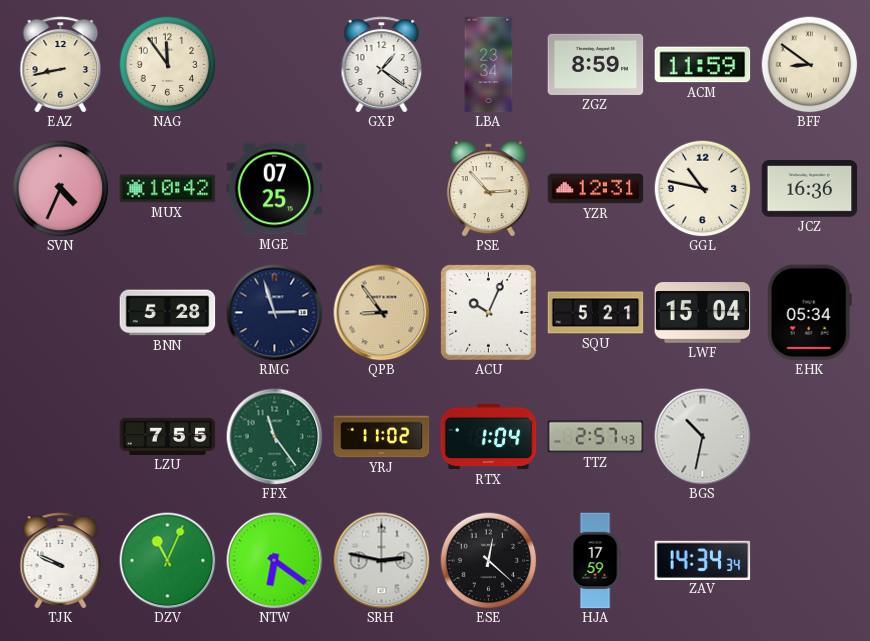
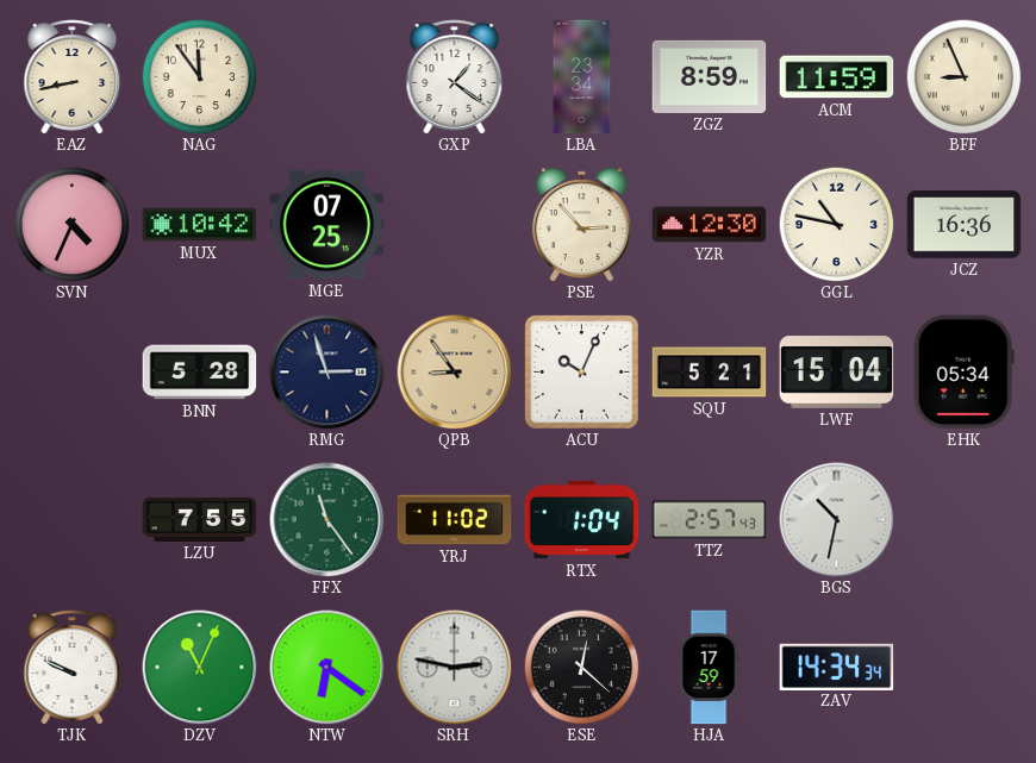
BFF: 8:51 -> 8:56
YZR: 12:31 -> 12:30
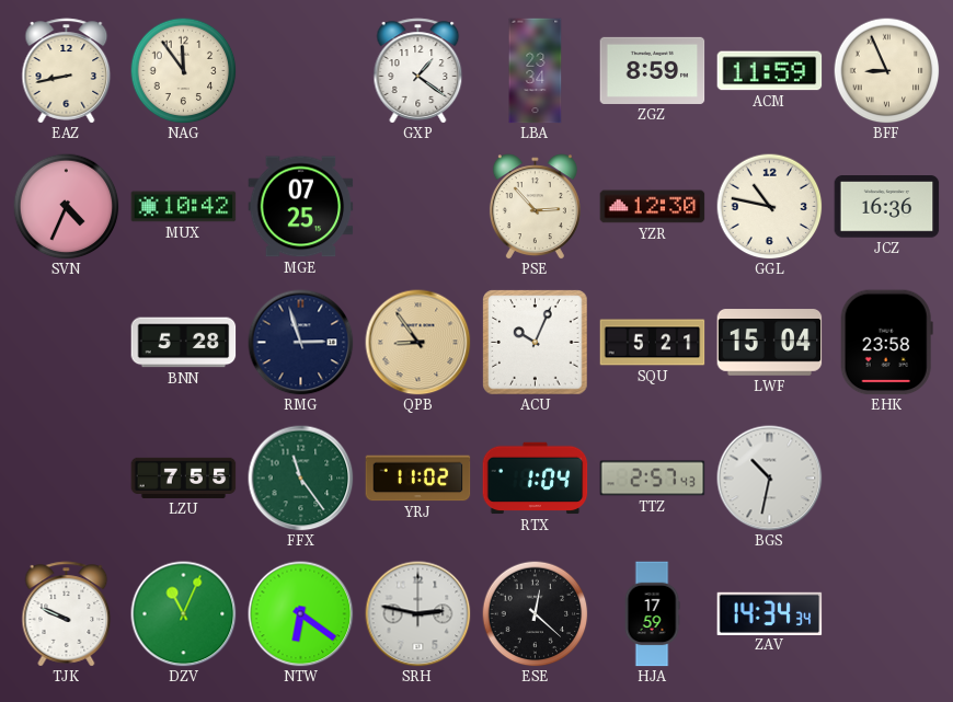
EHK: 05:34 -> 23:58
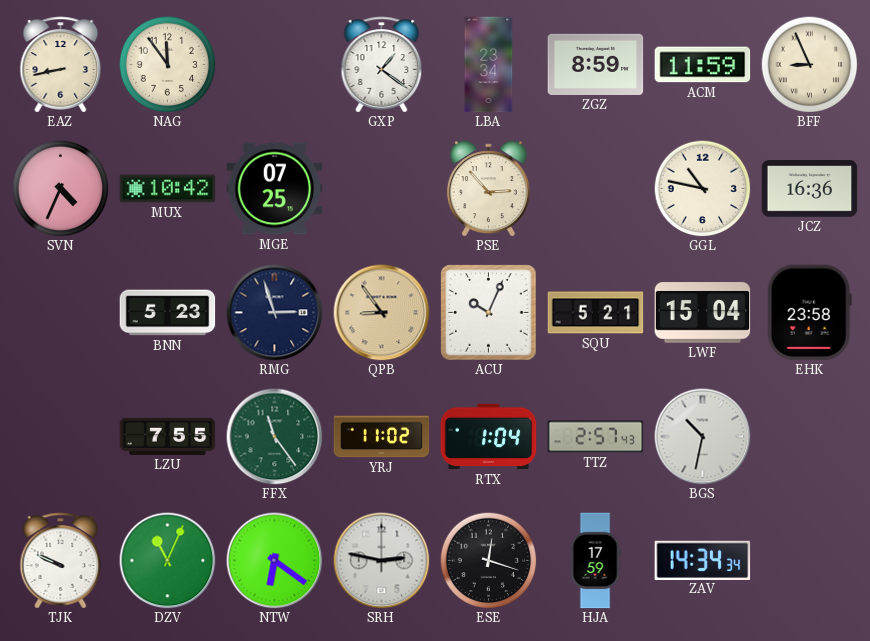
YZR: 12:30 -> none
BNN: 5:28 -> 5:23
ESE: 12:22 -> 12:18
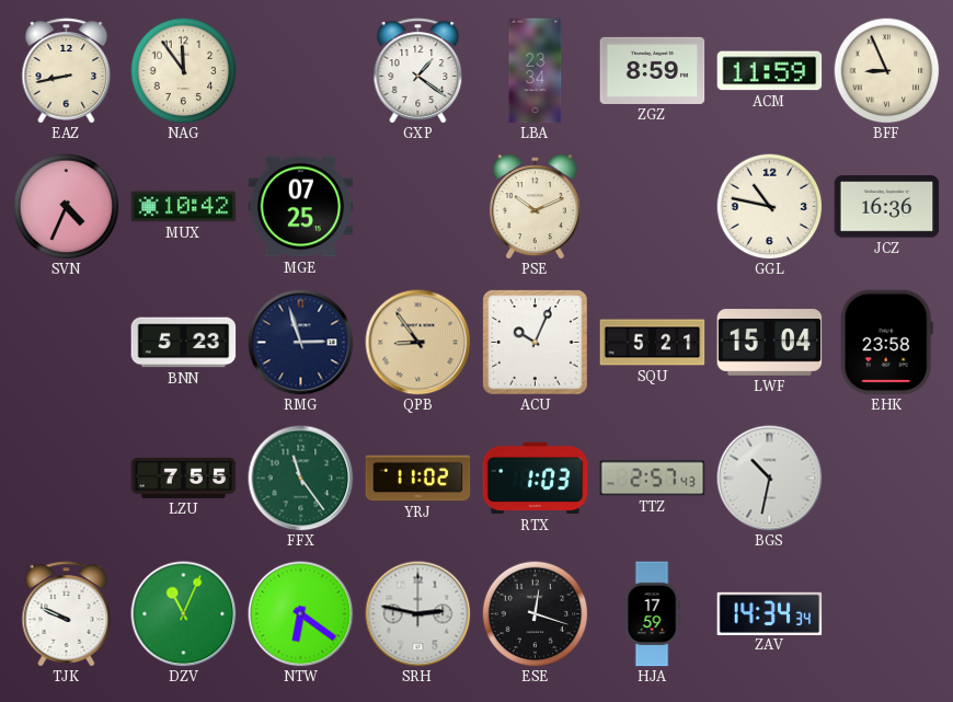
PSE: 2:53 -> 10:11
RTX: 1:04 -> 1:03
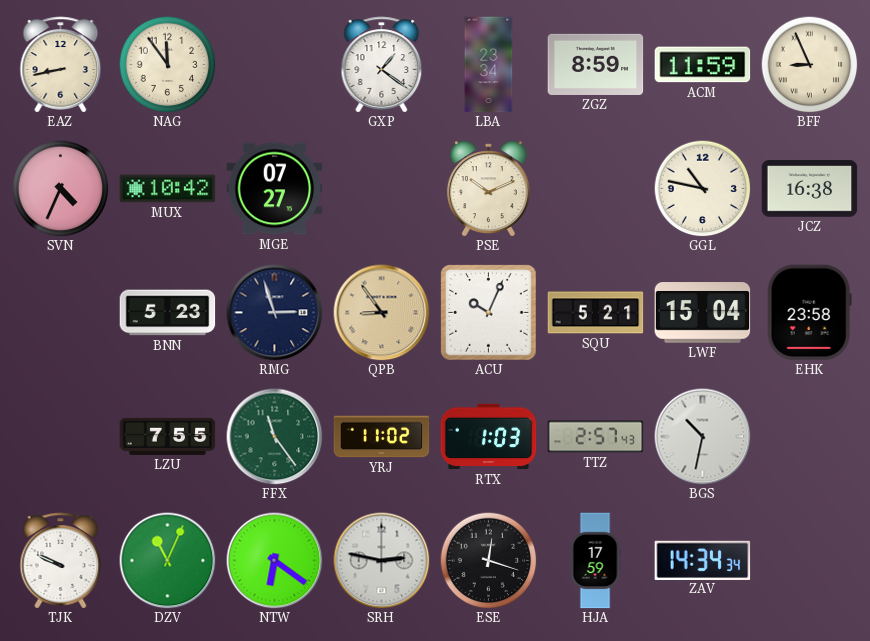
MGE: 07:25 -> 07:27
JCZ: 16:36 -> 16:38
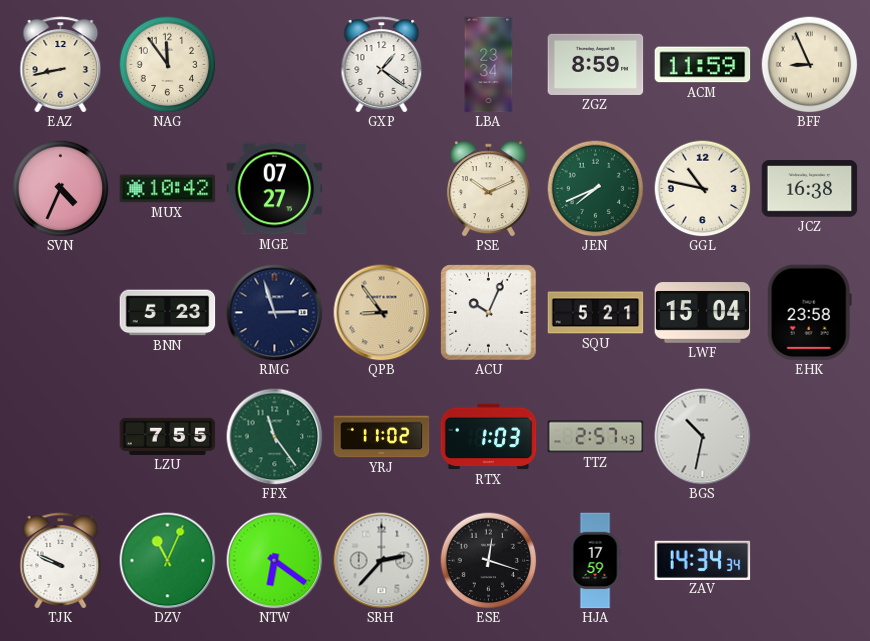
JEN: none -> 7:41
SRH: 2:47 -> 2:37
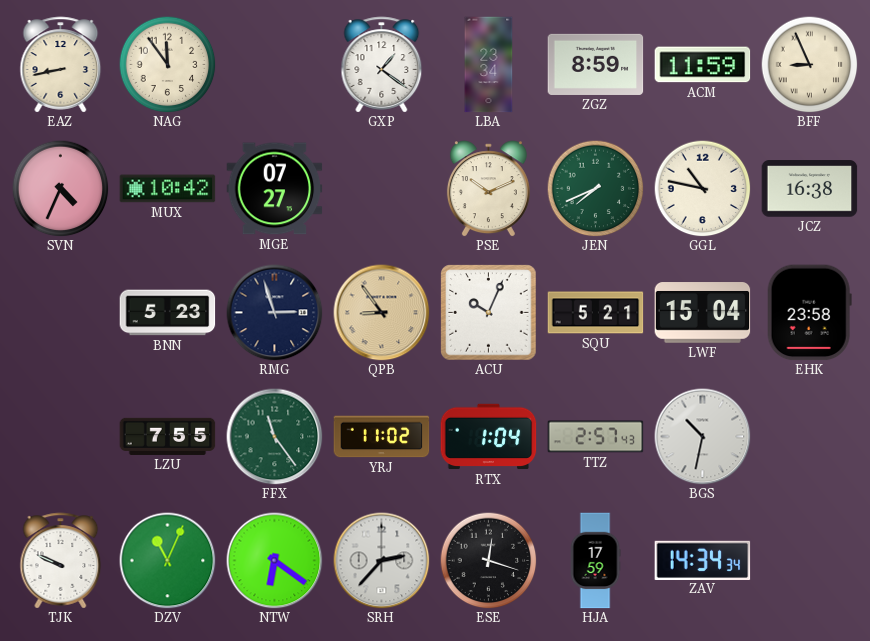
RTX: 1:03 -> 1:04
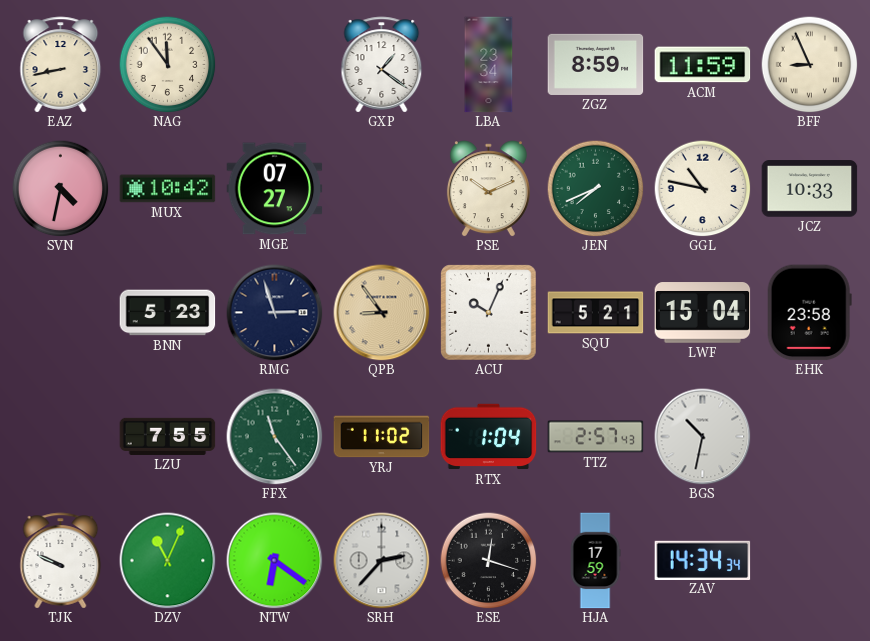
SVN: 4:34 -> 4:32
JCZ: 16:38 -> 10:33
